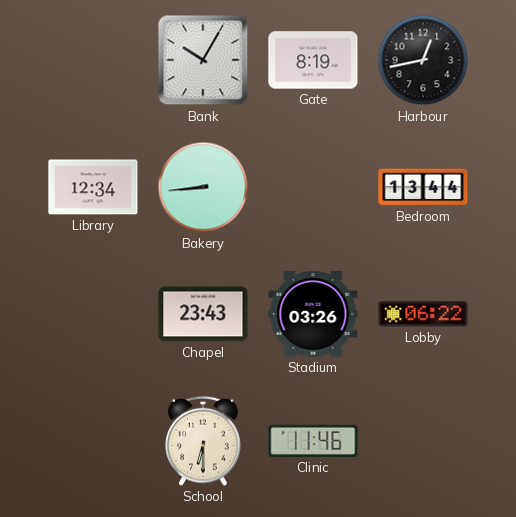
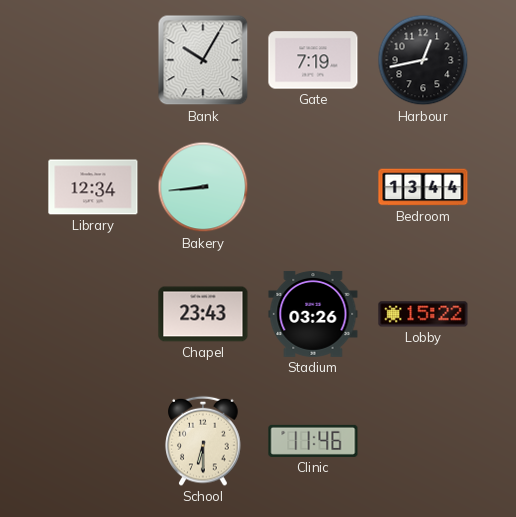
Gate: 8:19 -> 7:19
Lobby: 06:22 -> 15:22
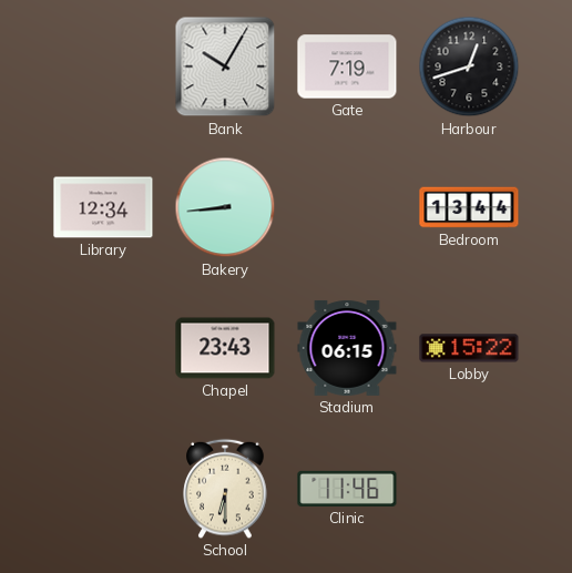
Harbour: 12:43 -> 12:42
Stadium: 03:26 -> 06:15
